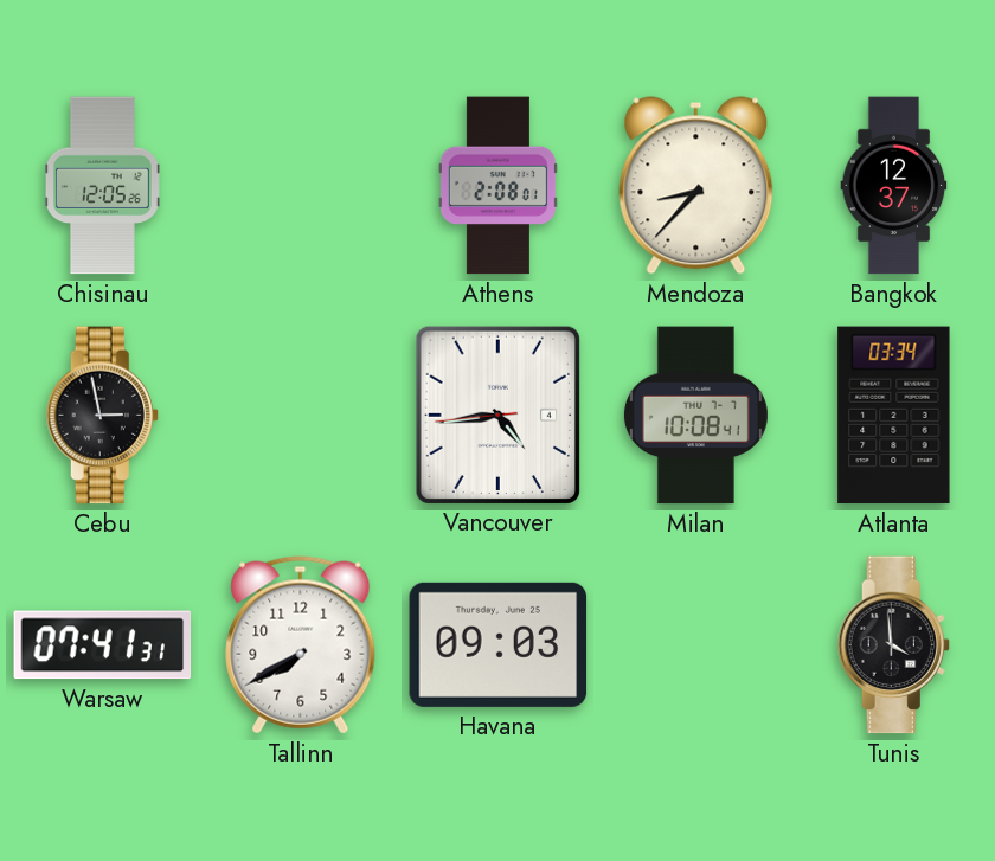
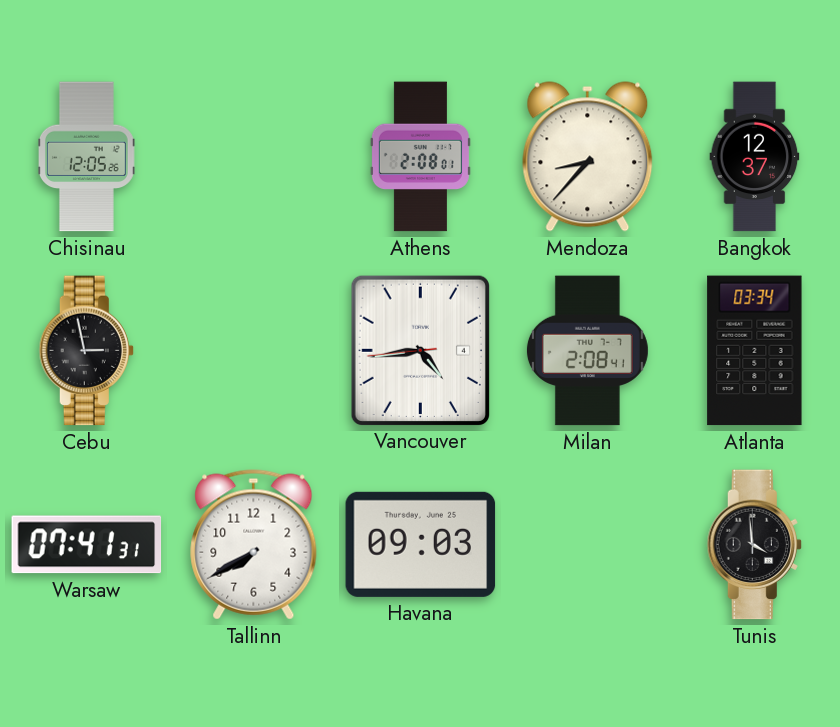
Milan: 10:08 -> 2:08
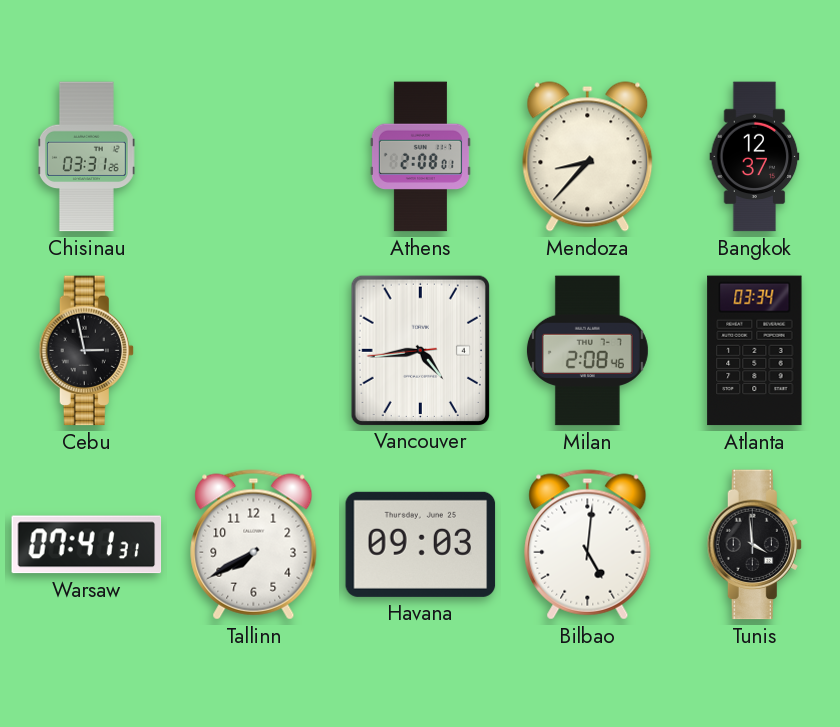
Chisinau: 12:05 -> 03:31
Milan: 2:08:41 -> 2:08:46
Bilbao: none -> 5:01
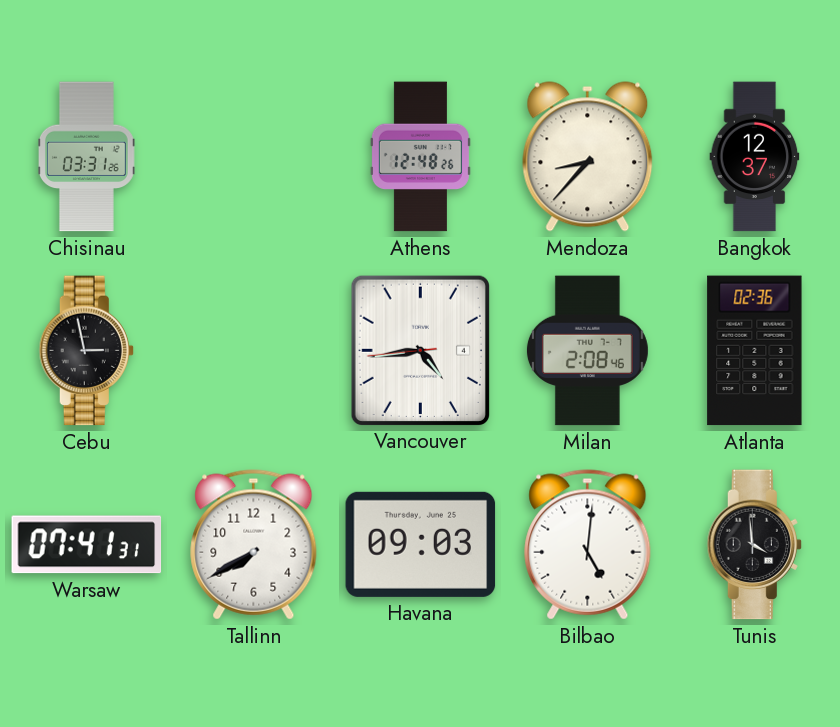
Athens: 2:08 -> 12:48
Atlanta: 03:34 -> 02:36
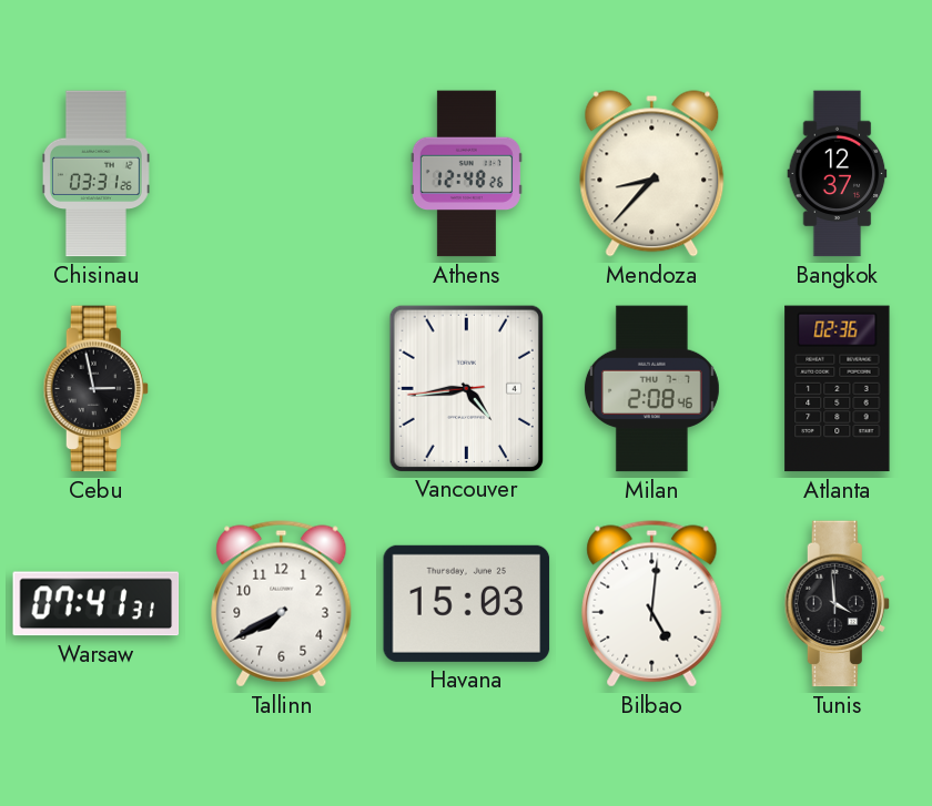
Havana: 09:03 -> 15:03
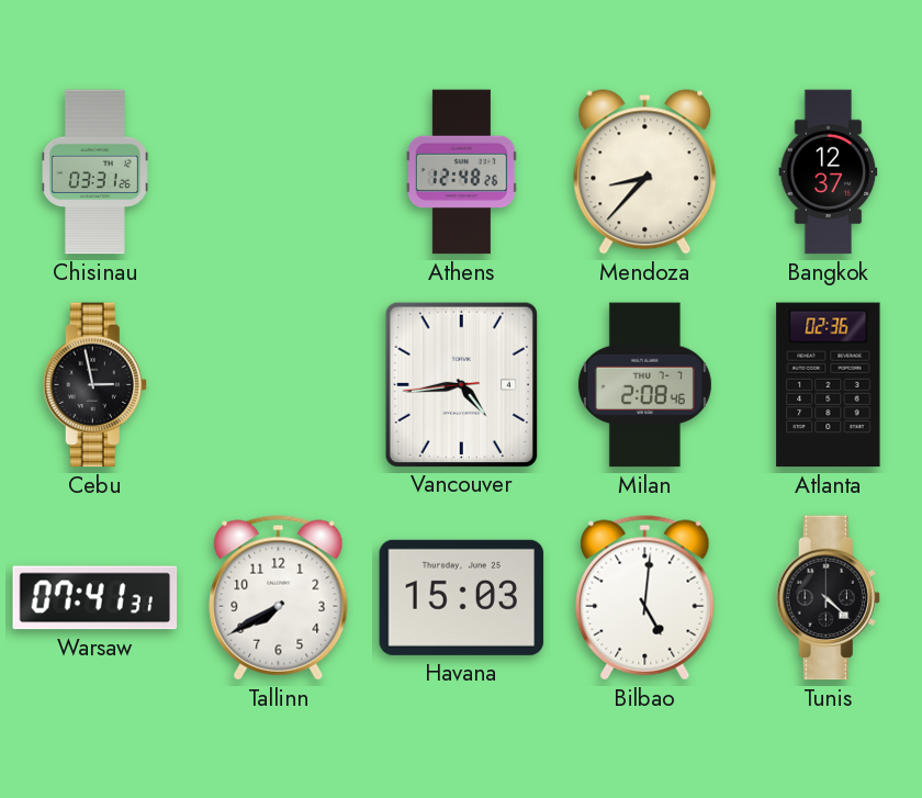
Tunis: 3:59 -> 4:22
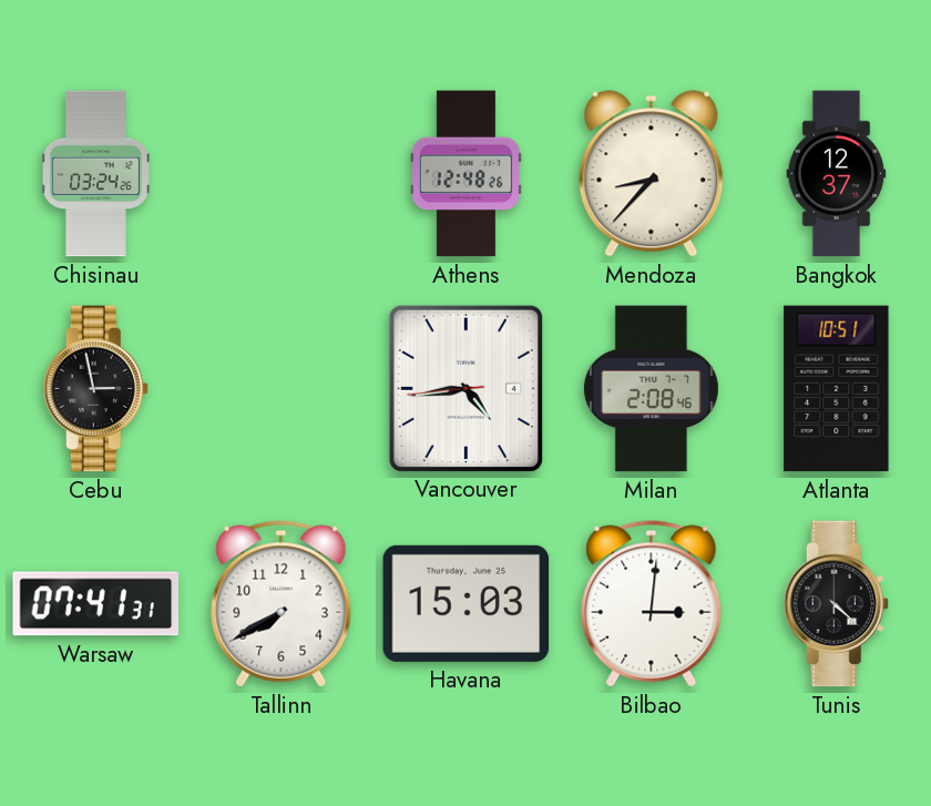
Chisinau: 03:31 -> 03:24
Atlanta: 02:36 -> 10:51
Bilbao: 5:01 -> 3:01
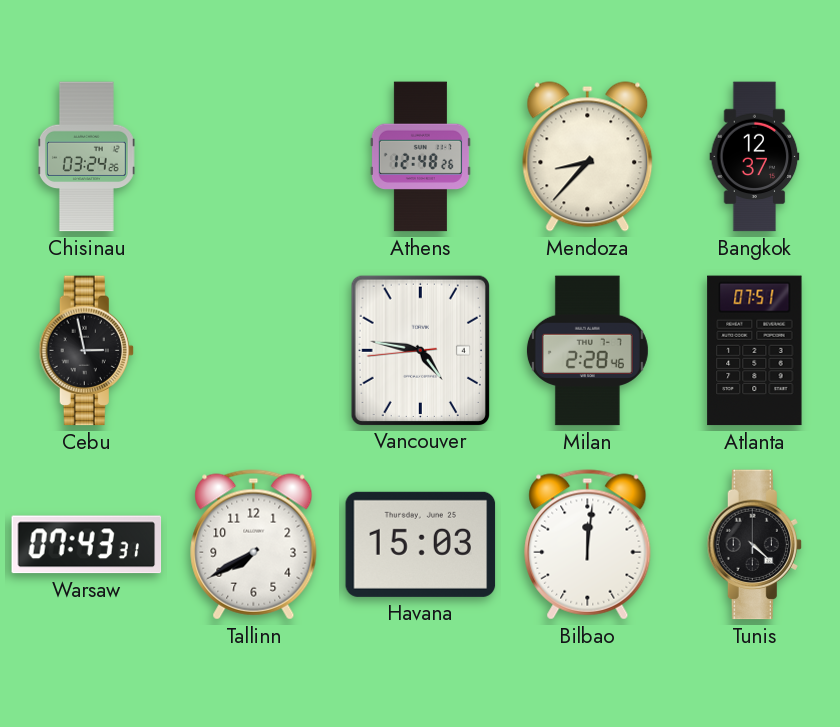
Vancouver: 4:43 -> 4:46
Milan: 2:08 -> 2:28
Atlanta: 10:51 -> 07:51
Warsaw: 07:41 -> 07:43
Bilbao: 3:01 -> 12:01
